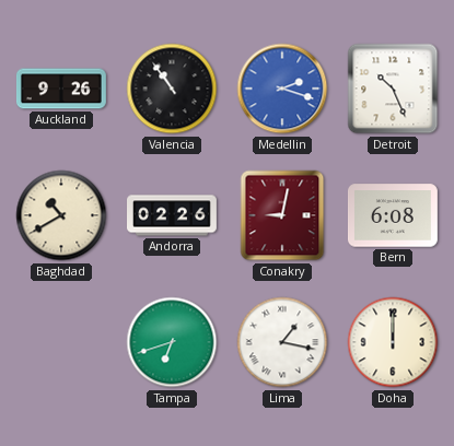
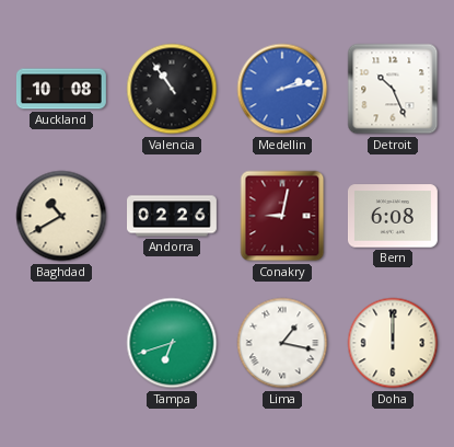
Auckland: 9:26 -> 10:08
Medellin: 2:18 -> 2:13
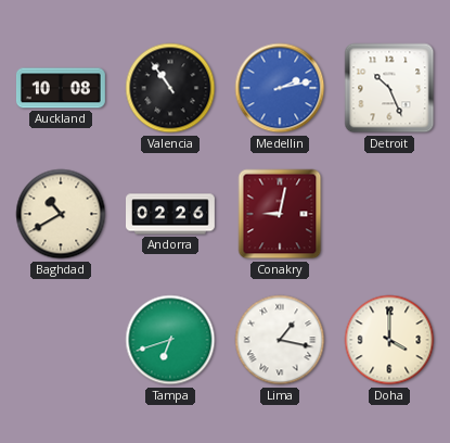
Bern: 6:08 -> none
Doha: 12:00 -> 4:00
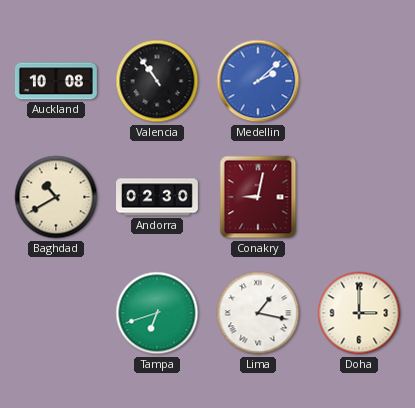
Medellin: 2:13 -> 2:08
Detroit: 10:26 -> none
Andorra: 02:26 -> 02:30
Doha: 4:00 -> 3:00
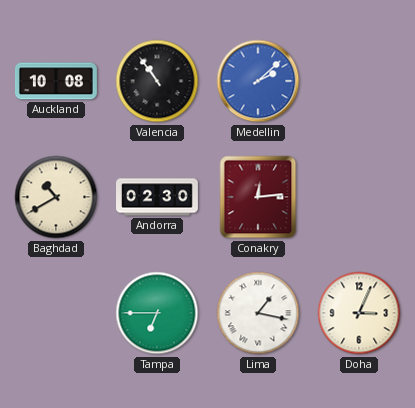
Conakry: 9:02 -> 12:14
Tampa: 6:42 -> 6:45
Doha: 3:00 -> 3:04
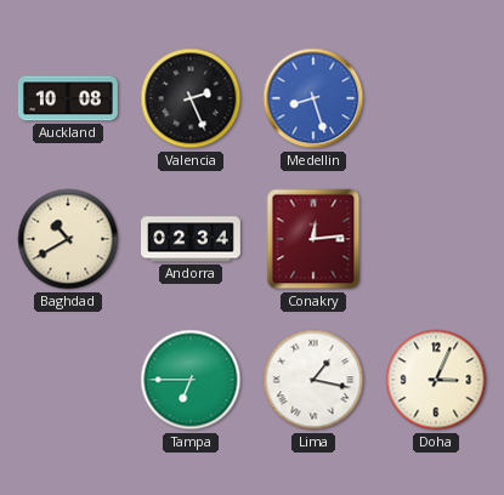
Valencia: 10:54 -> 2:26
Medellin: 2:08 -> 8:27
Andorra: 02:30 -> 02:34
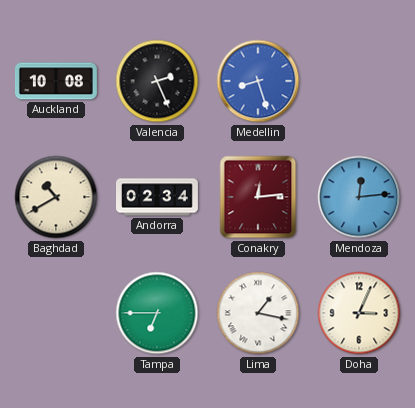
Mendoza: none -> 12:14
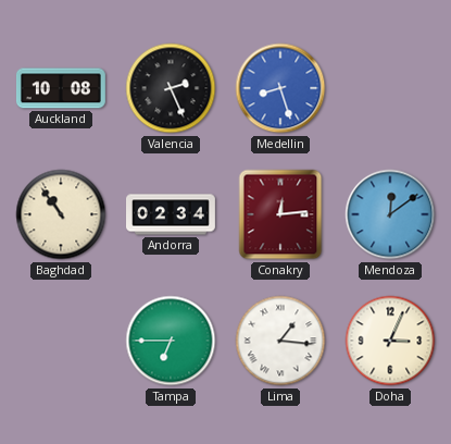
Baghdad: 10:40 -> 10:54
Mendoza: 12:14 -> 12:09
Lima: 1:17 -> 1:16
